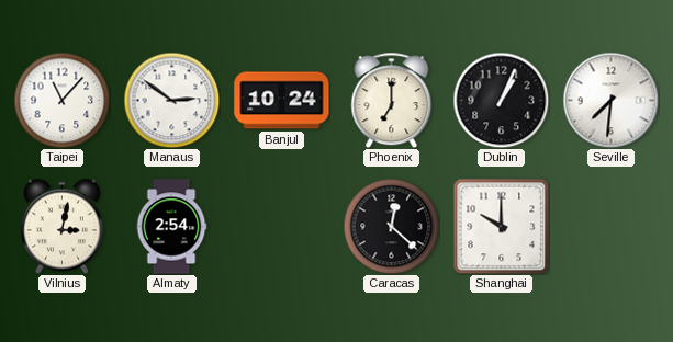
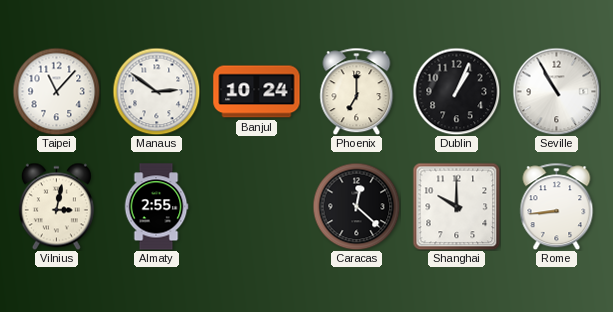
Seville: 7:31 -> 10:55
Almaty: 2:54 -> 2:55
Rome: none -> 8:44
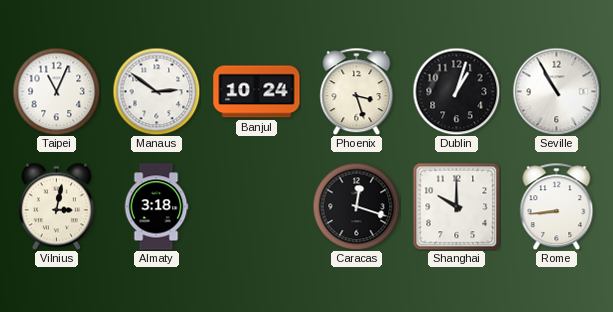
Taipei: 11:07 -> 11:04
Phoenix: 7:00 -> 3:27
Dublin: 1:04 -> 1:03
Almaty: 2:55 -> 3:18
Caracas: 12:22 -> 12:18
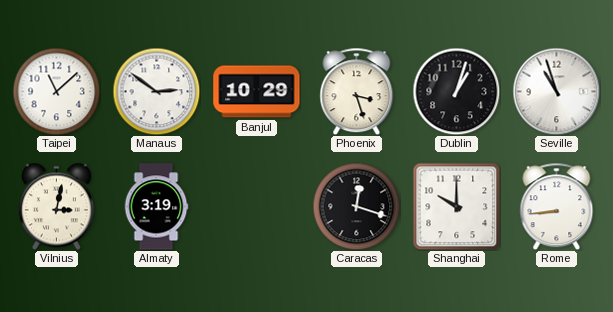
Taipei: 11:04 -> 11:08
Banjul: 10:24 -> 10:29
Seville: 10:55 -> 10:57
Almaty: 3:18 -> 3:19
